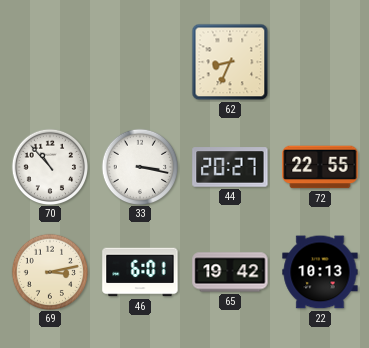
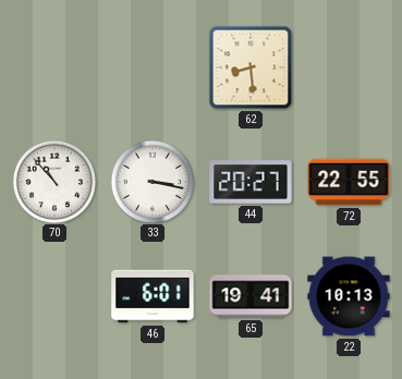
62: 8:34 -> 8:29
69: 3:13 -> none
65: 19:42 -> 19:41
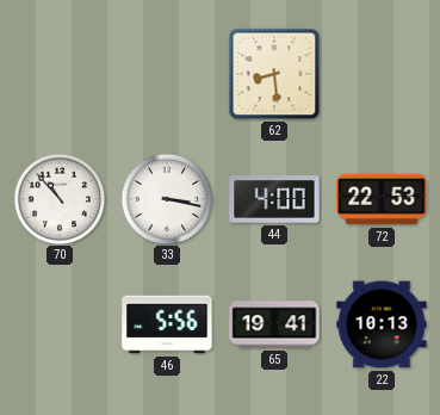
44: 20:27 -> 4:00
72: 22:55 -> 22:53
46: 6:01 -> 5:56
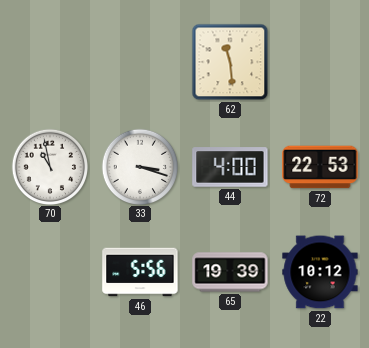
62: 8:29 -> 11:29
70: 10:53 -> 10:58
33: 3:17 -> 3:18
65: 19:41 -> 19:39
22: 10:13 -> 10:12
